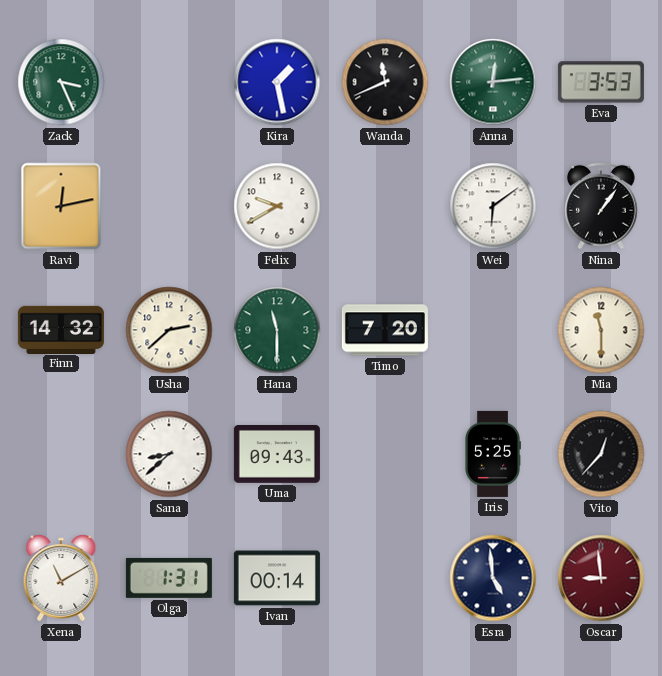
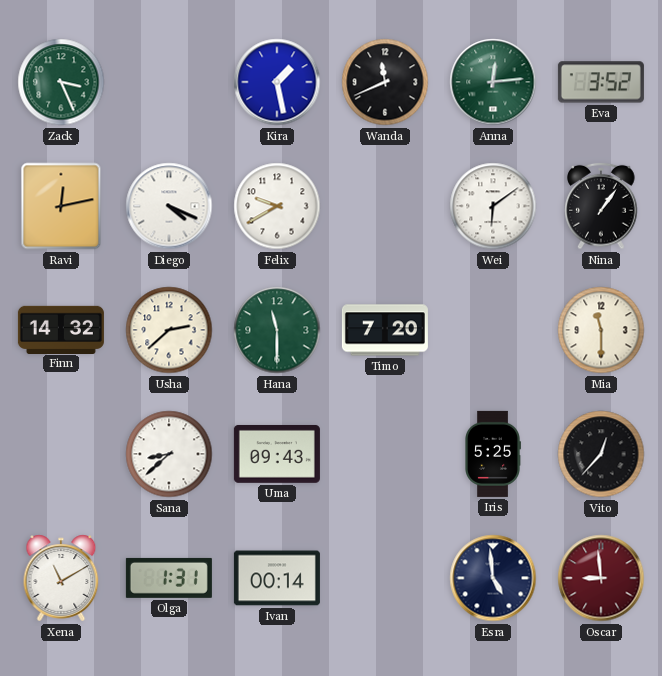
Eva: 3:53 -> 3:52
Diego: none -> 4:19
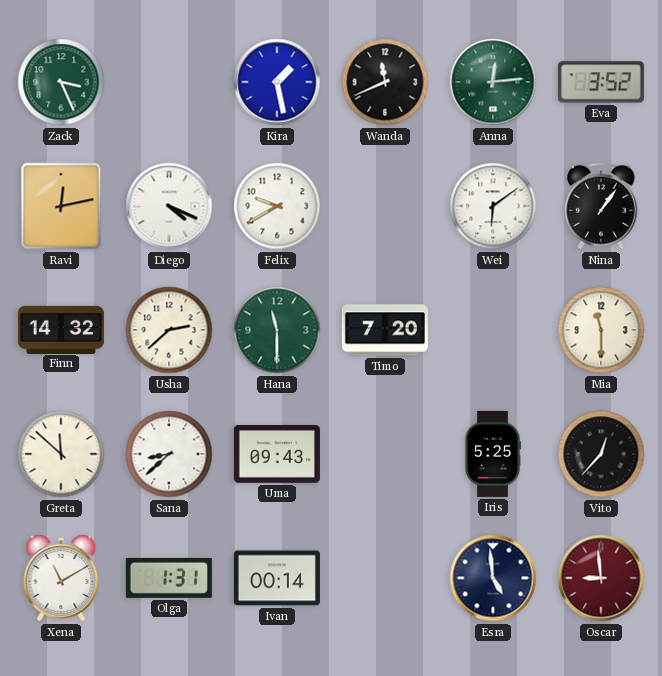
Greta: none -> 11:52
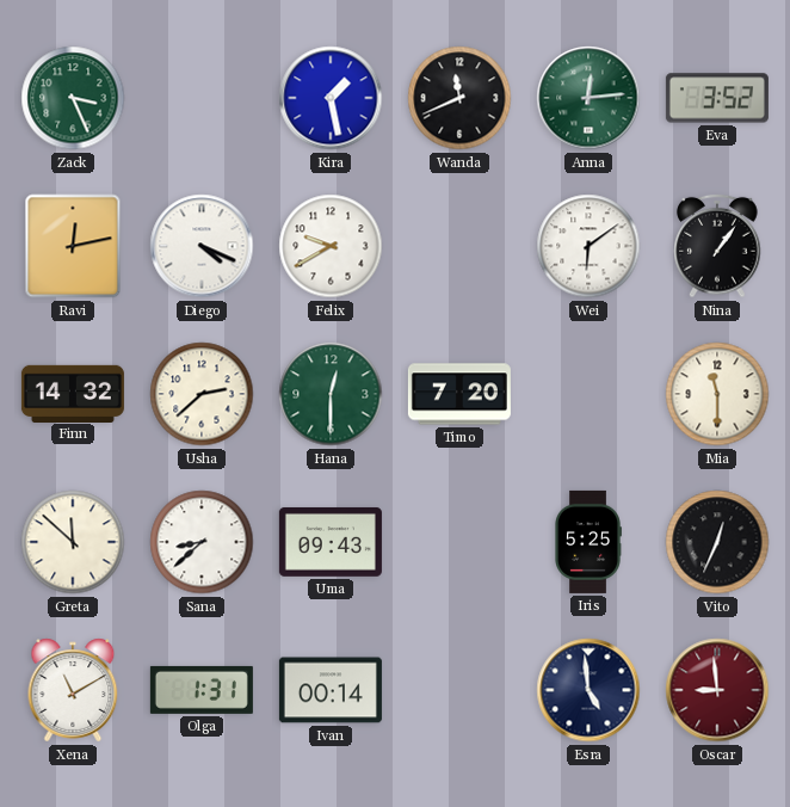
Hana: 11:30 -> 12:30
Vito: 12:37 -> 12:34
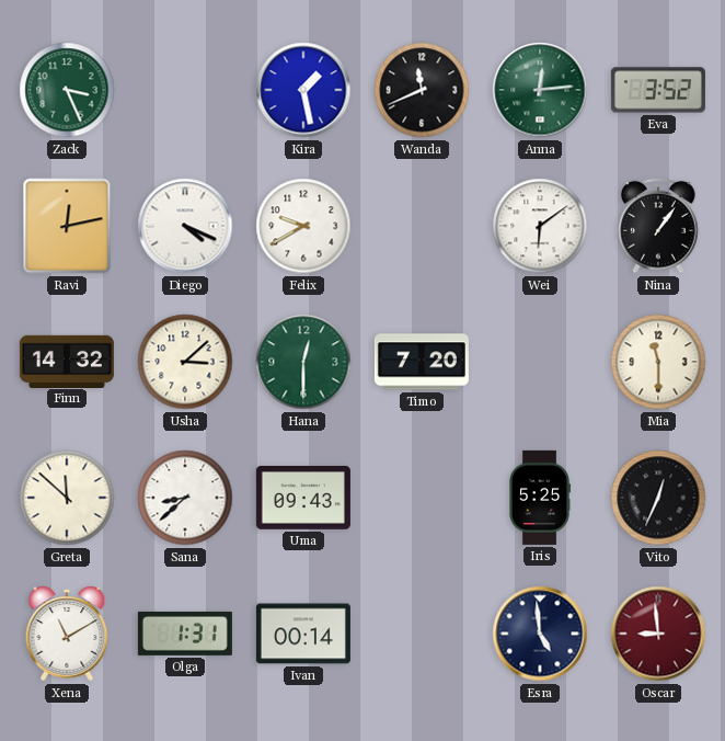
Usha: 2:38 -> 3:08
